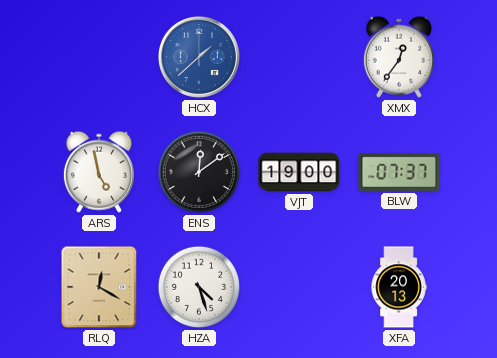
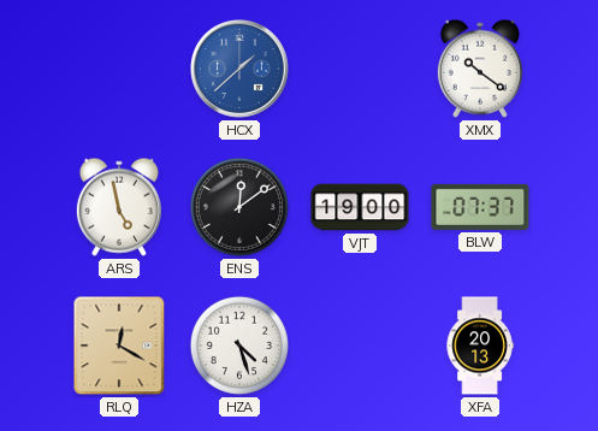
XMX: 12:36 -> 10:21
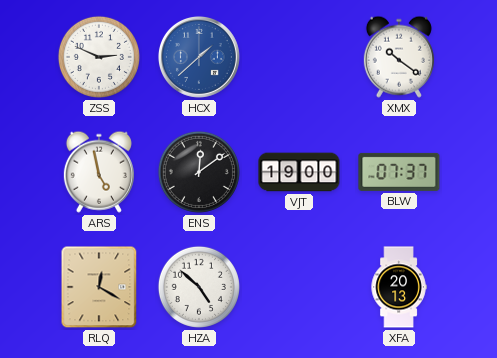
ZSS: none -> 2:49
HZA: 4:27 -> 4:52
